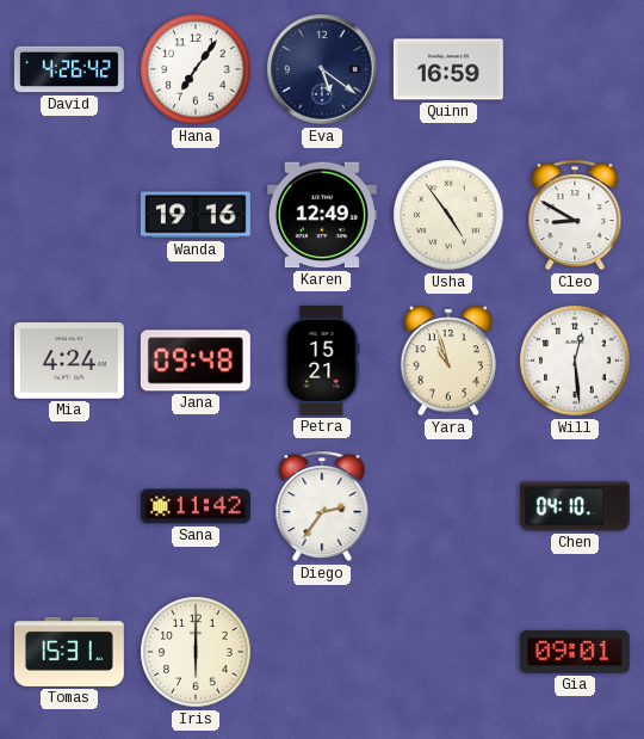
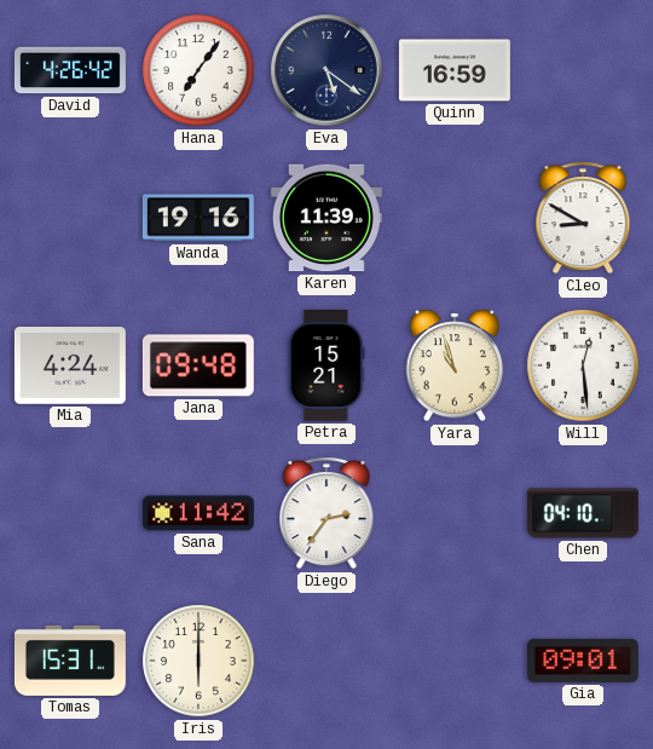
Karen: 12:49 -> 11:39
Usha: 4:54 -> none
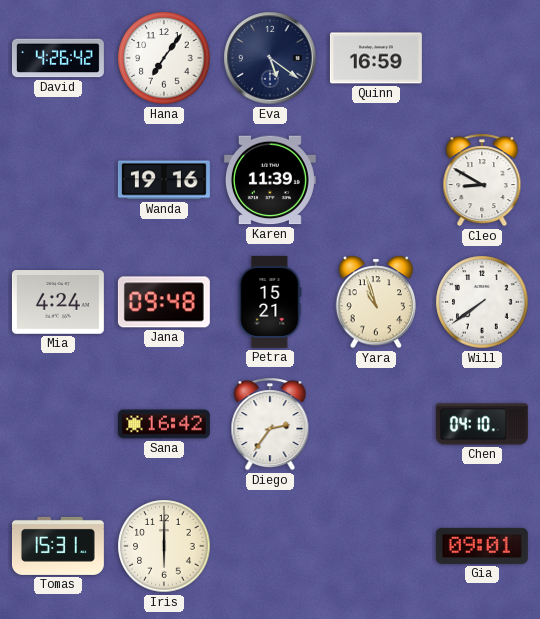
Will: 12:29 -> 7:39
Sana: 11:42 -> 16:42
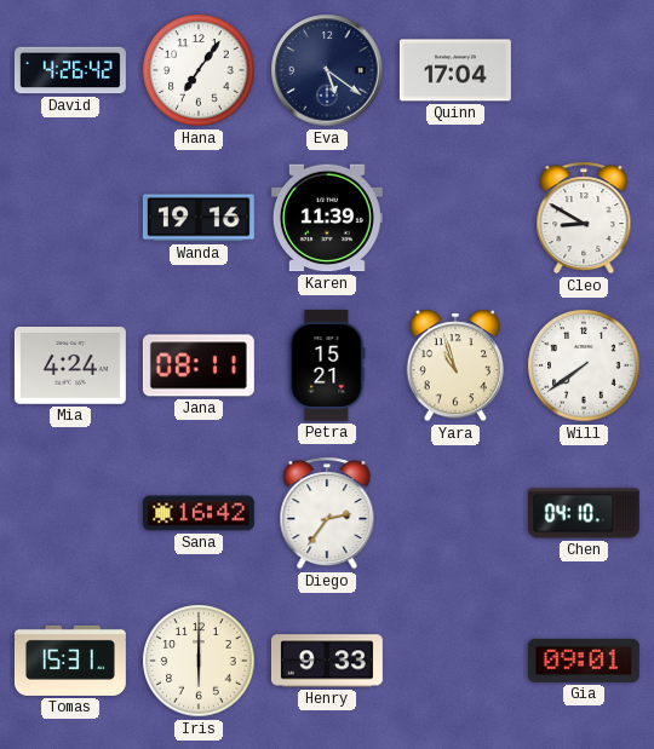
Quinn: 16:59 -> 17:04
Jana: 09:48 -> 08:11
Henry: none -> 9:33
